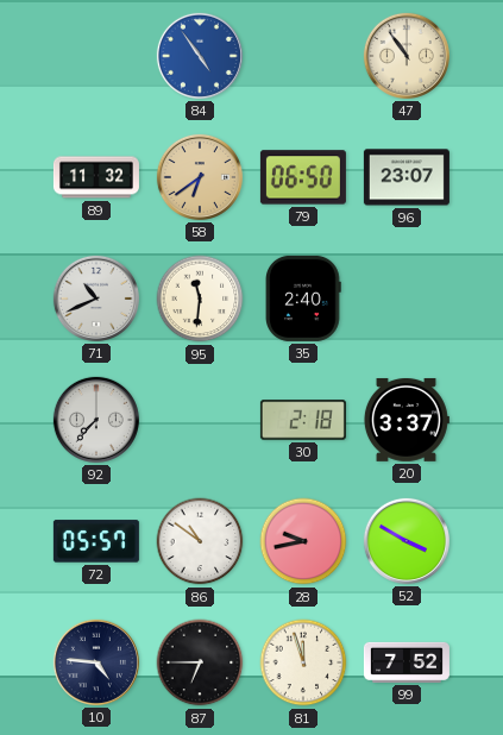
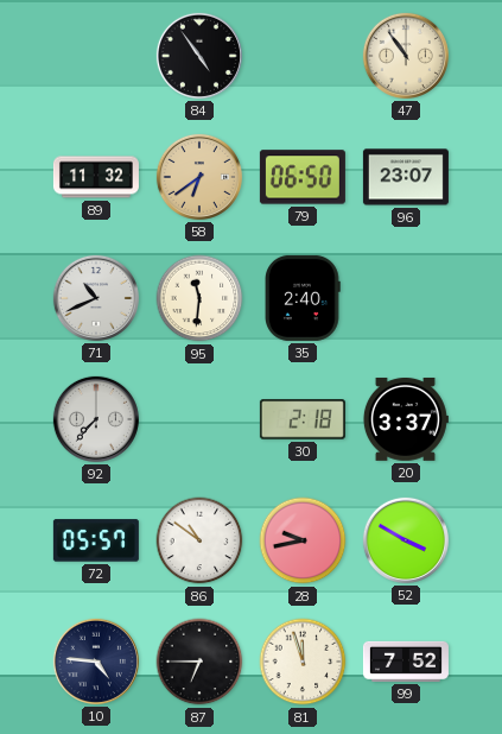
84 dial: blue -> black
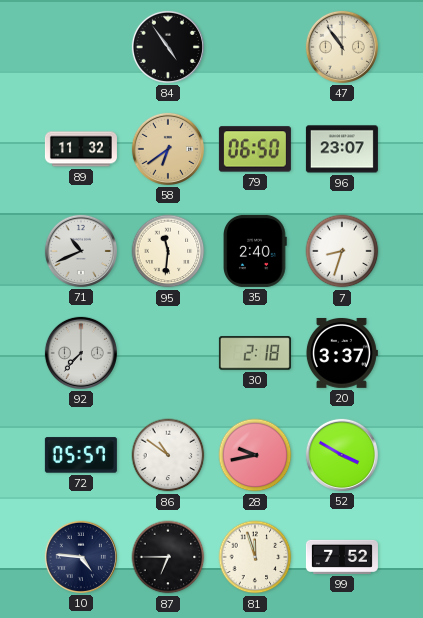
7: none -> 8:33
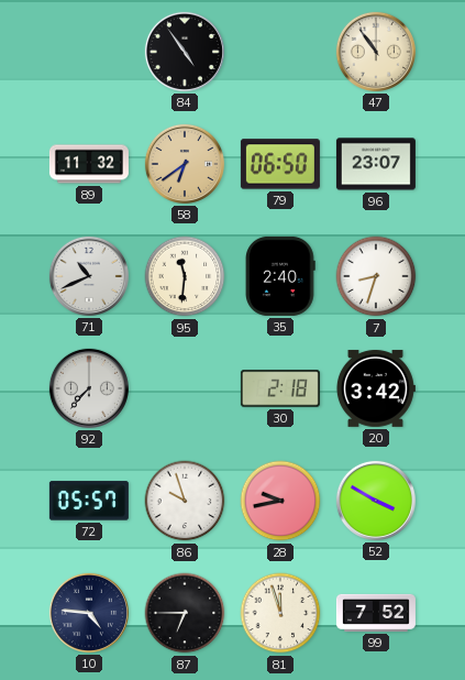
20: 3:37 -> 3:42
86: 10:51 -> 9:57
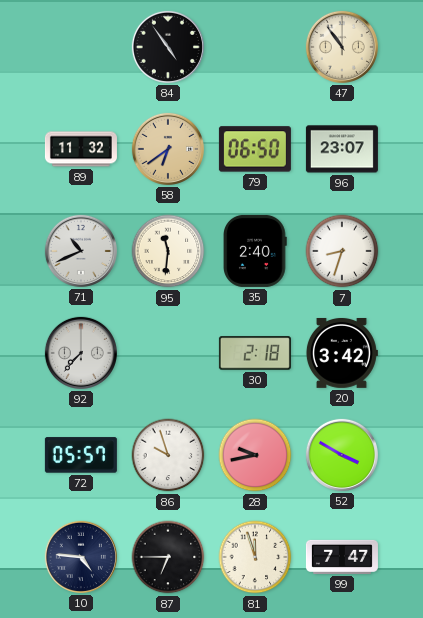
99: 7:52 -> 7:47
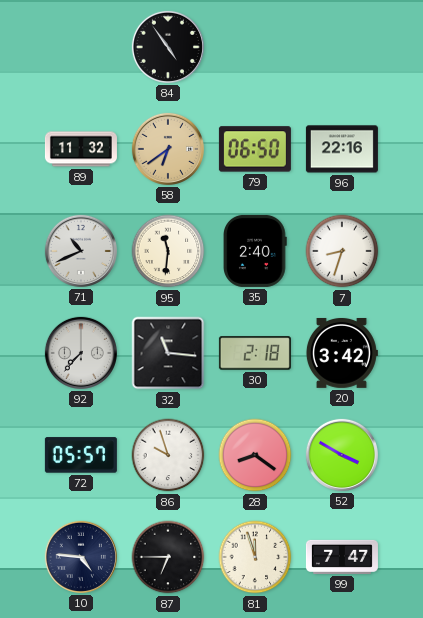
47: 10:54 -> none
96: 23:07 -> 22:16
32: none -> 11:16
28: 9:43 -> 8:21
